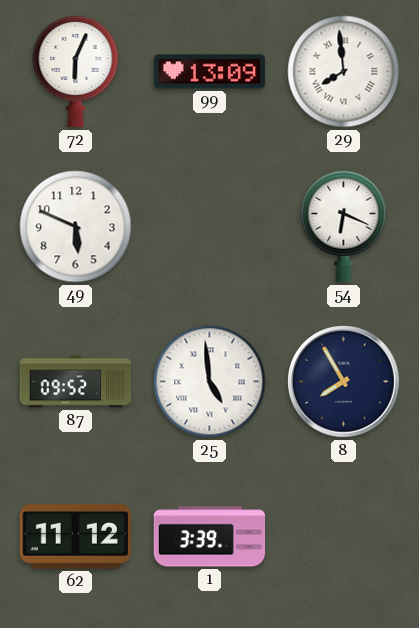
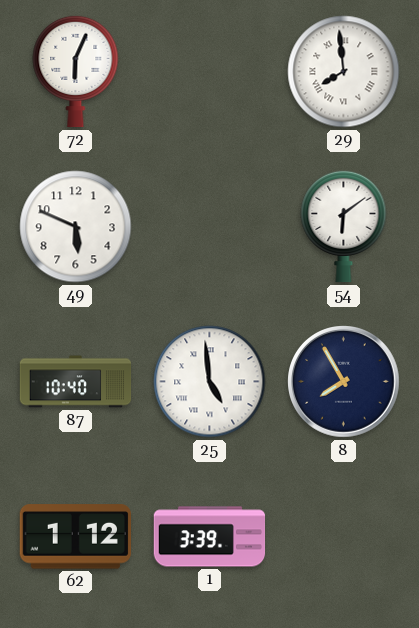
99: 13:09 -> none
54: 6:19 -> 6:09
87: 09:52 -> 10:40
62: 11:12 -> 1:12
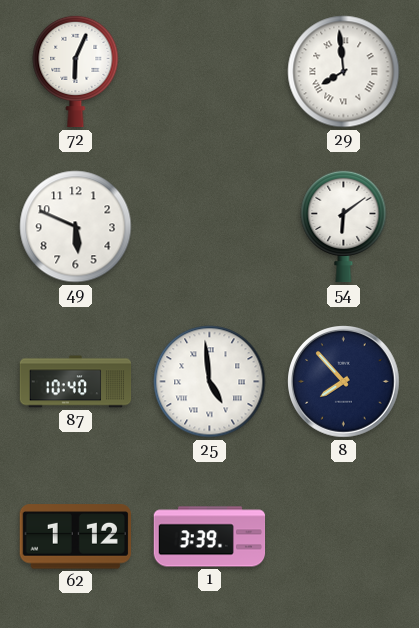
8: 7:55 -> 7:53
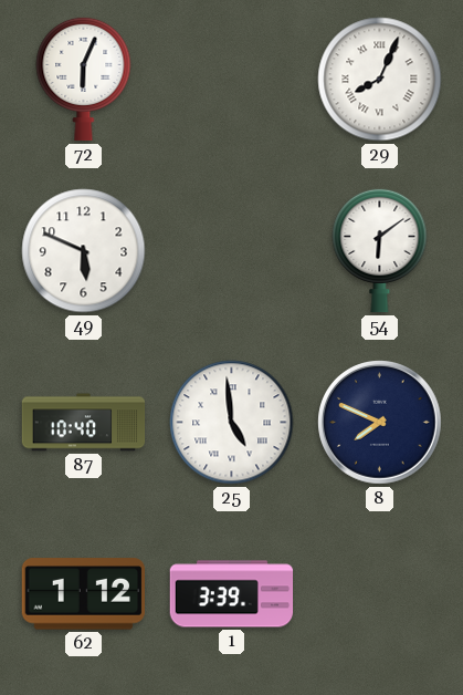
29: 7:59 -> 8:04
8: 7:53 -> 7:49
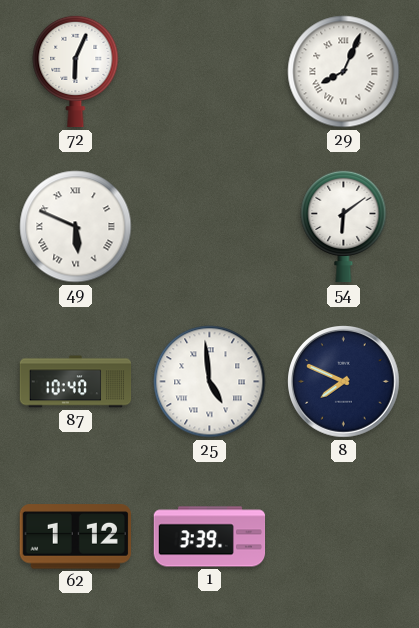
49 numerals: Arabic -> Roman
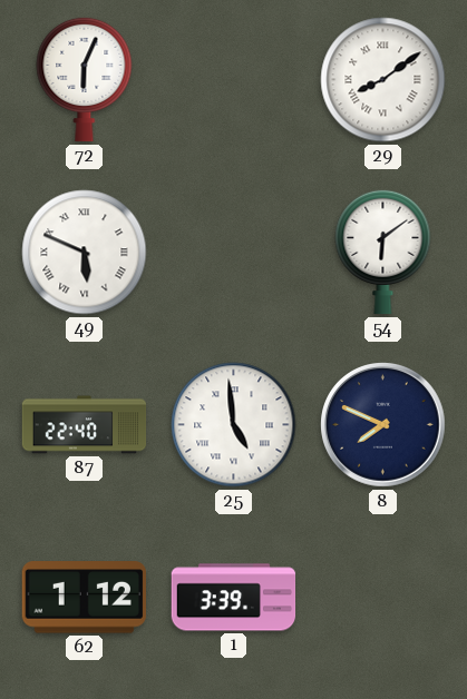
29: 8:04 -> 8:09
87: 10:40 -> 22:40
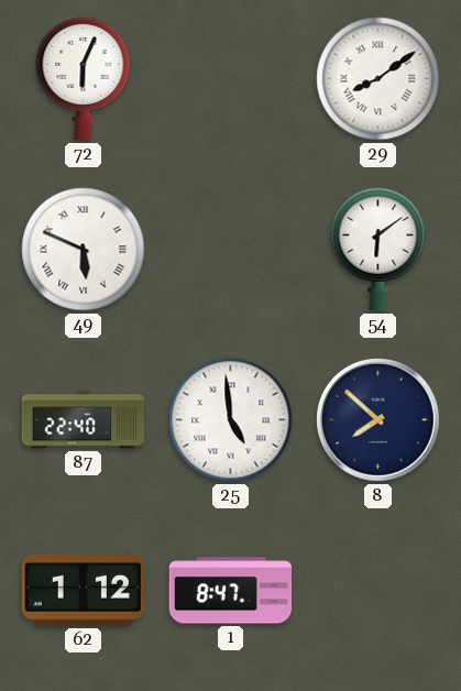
8: 7:49 -> 7:52
1: 3:39 -> 8:47
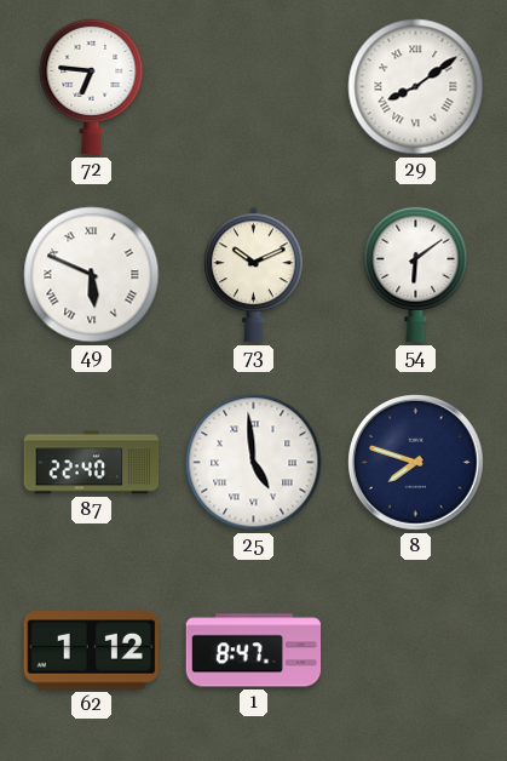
72: 6:04 -> 6:46
73: none -> 10:11
8: 7:52 -> 7:48
